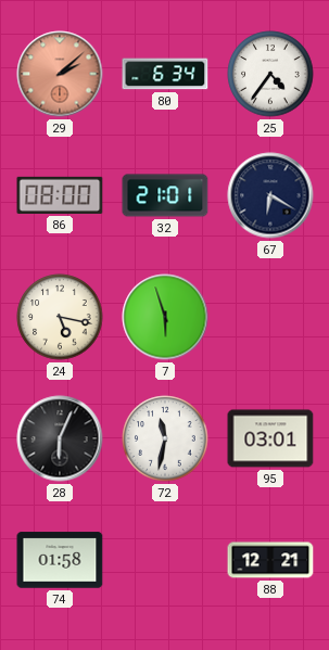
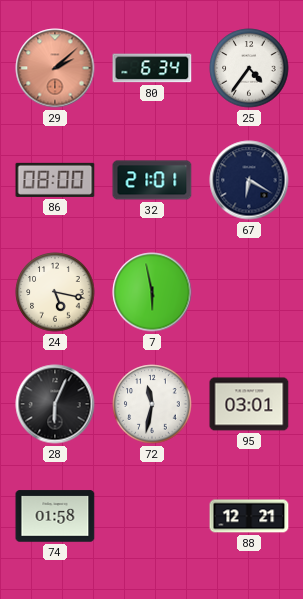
7: 5:57 -> 5:58
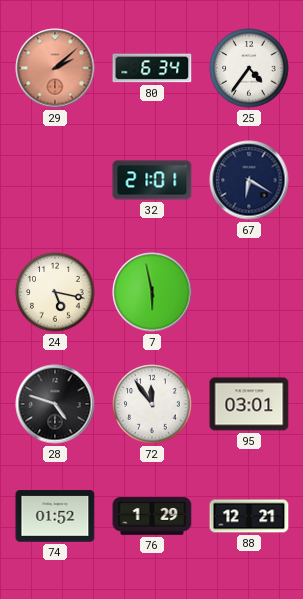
86: 08:00 -> none
28: 6:04 -> 4:48
72: 11:32 -> 11:54
74: 01:58 -> 01:52
76: none -> 1:29
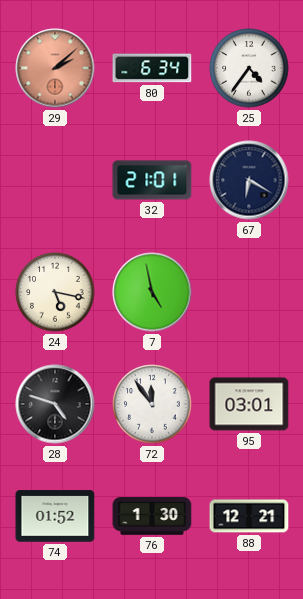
7: 5:58 -> 4:58
76: 1:29 -> 1:30
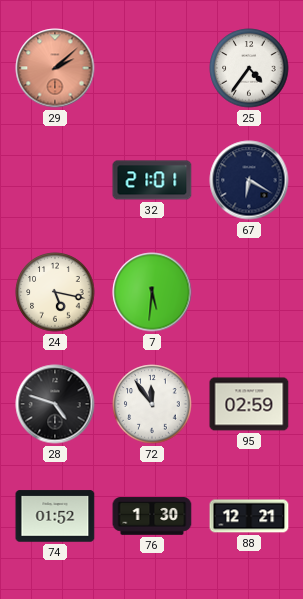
80: 6:34 -> none
7: 4:58 -> 5:31
95: 03:01 -> 02:59
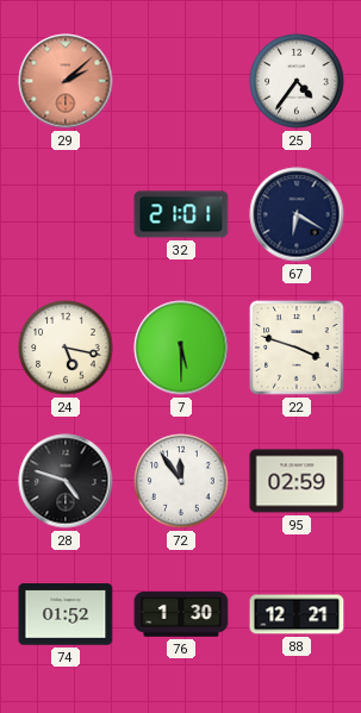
7: 5:31 -> 5:30
22: none -> 3:48
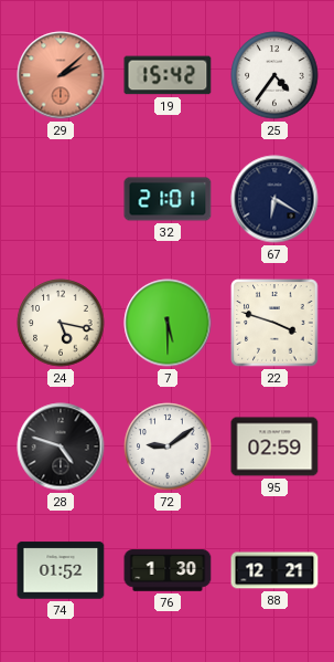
19: none -> 15:42
72: 11:54 -> 9:09
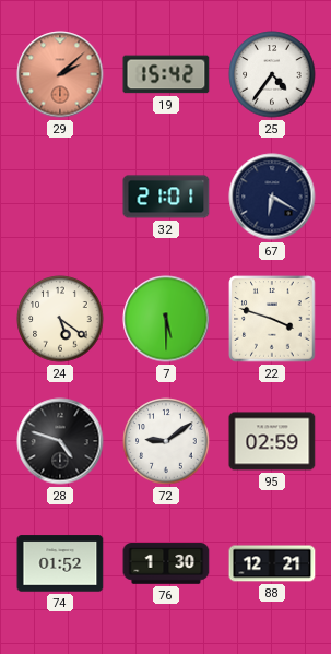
24: 5:17 -> 5:21
